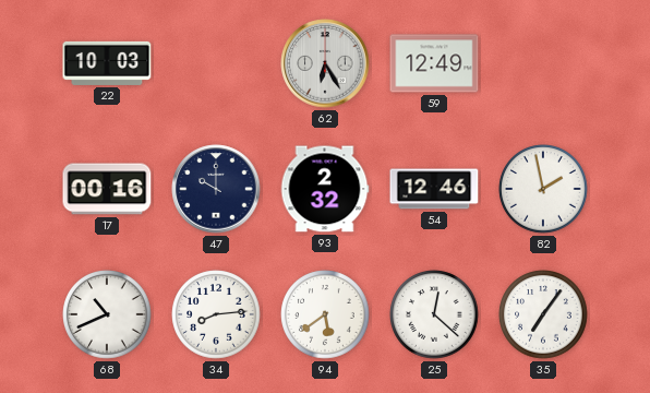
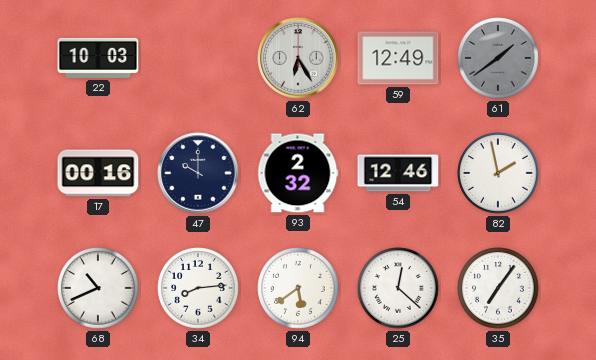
61: none -> 1:39
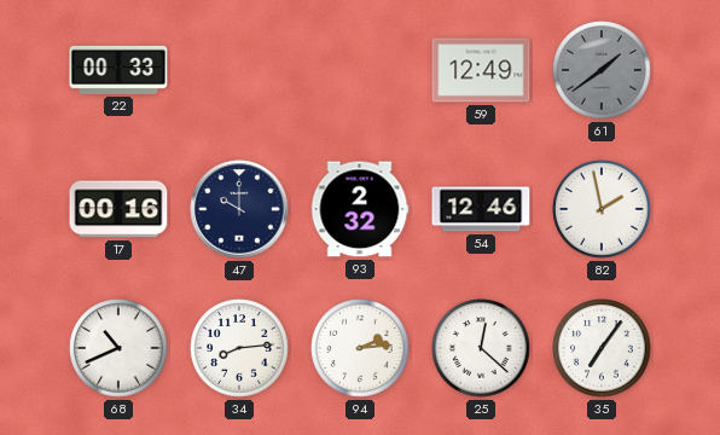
22: 10:03 -> 00:33
62: 6:25 -> none
94: 5:39 -> 2:14
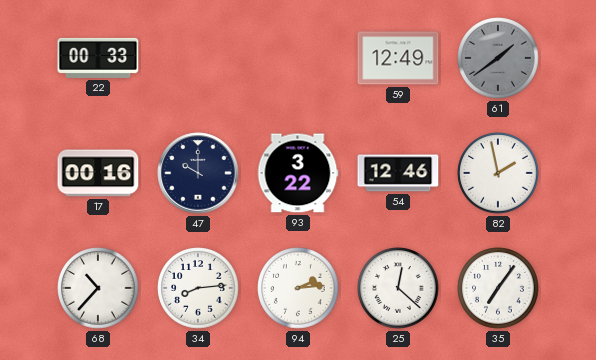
93: 2:32 -> 3:22
68: 10:41 -> 10:37
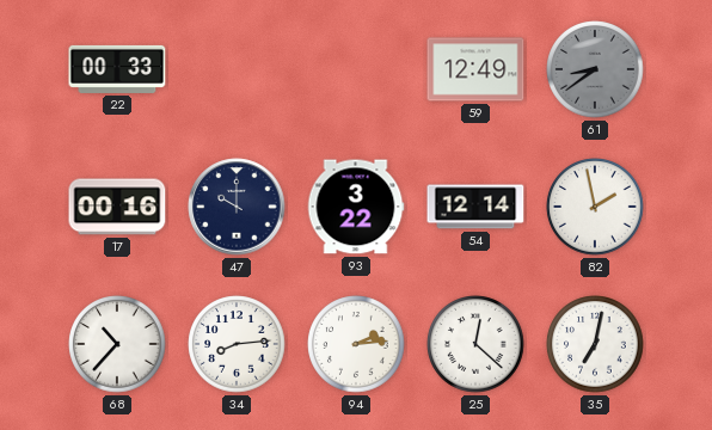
61: 1:39 -> 8:39
54: 12:46 -> 12:14
35: 7:06 -> 7:02
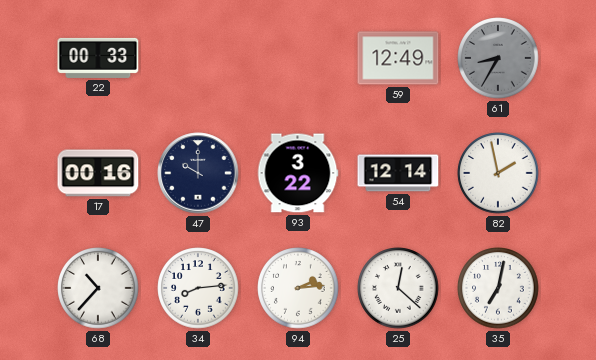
61: 8:39 -> 8:35
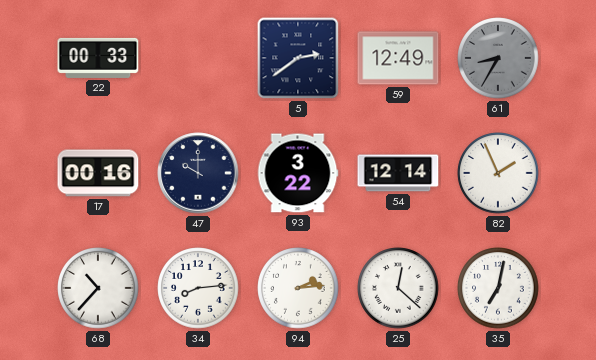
5: none -> 2:39
82: 1:58 -> 1:56
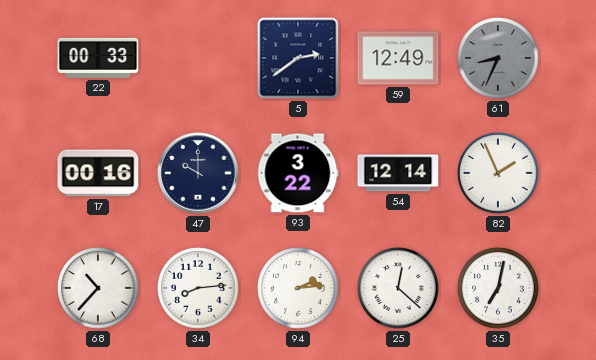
61: 8:35 -> 8:34
